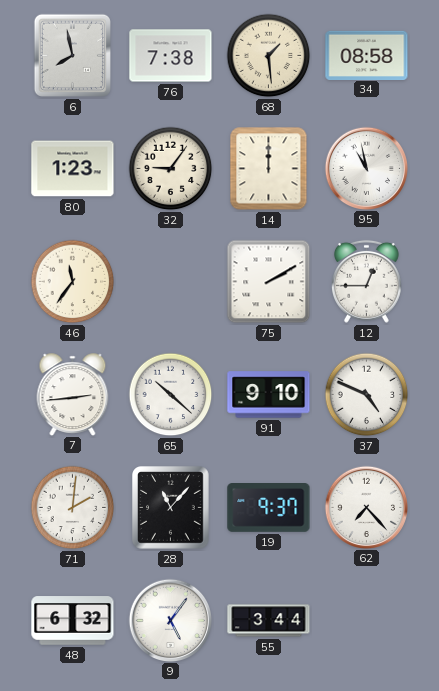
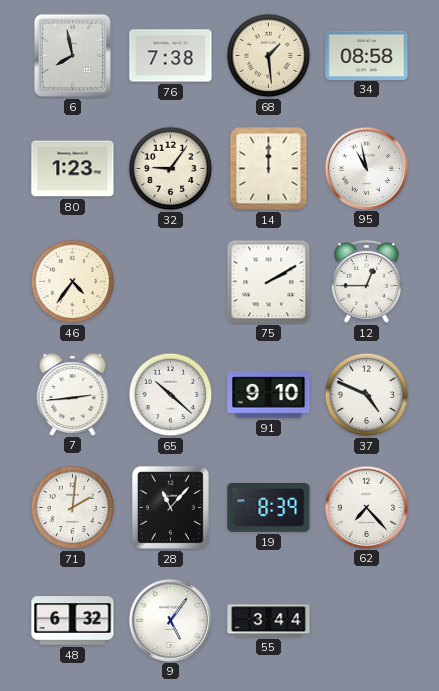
46: 11:36 -> 4:36
19: 9:37 -> 8:39
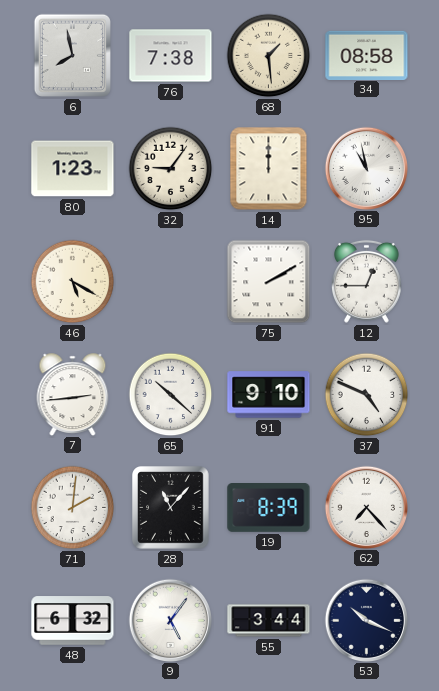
46: 4:36 -> 5:20
53: none -> 10:19
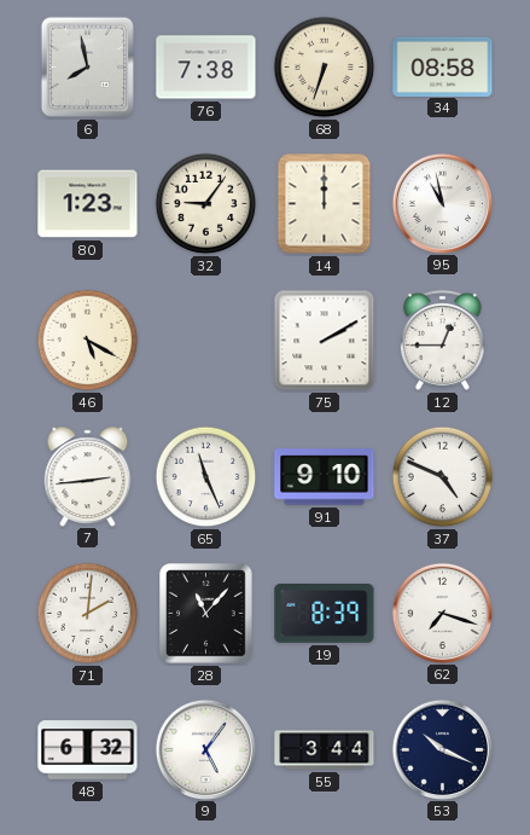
68: 1:29 -> 6:33
65: 10:22 -> 11:26
62: 7:23 -> 7:18
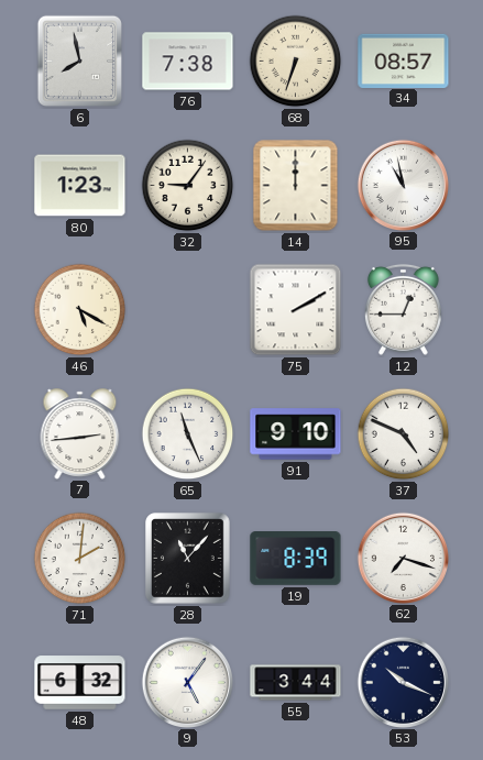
34: 08:58 -> 08:57
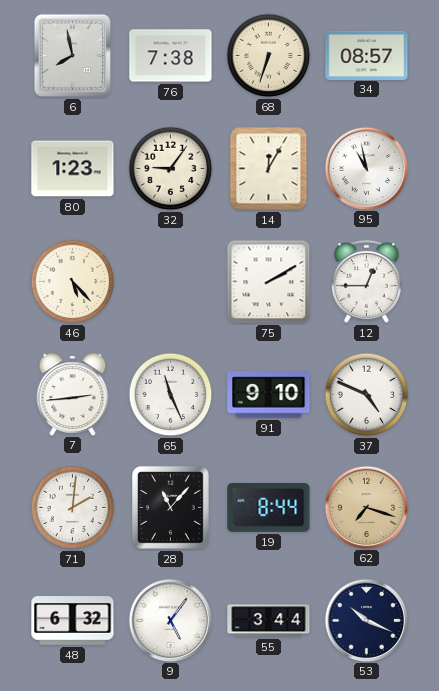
14: 12:00 -> 12:05
46: 5:20 -> 5:23
19: 8:39 -> 8:44
62 dial: white -> champagne
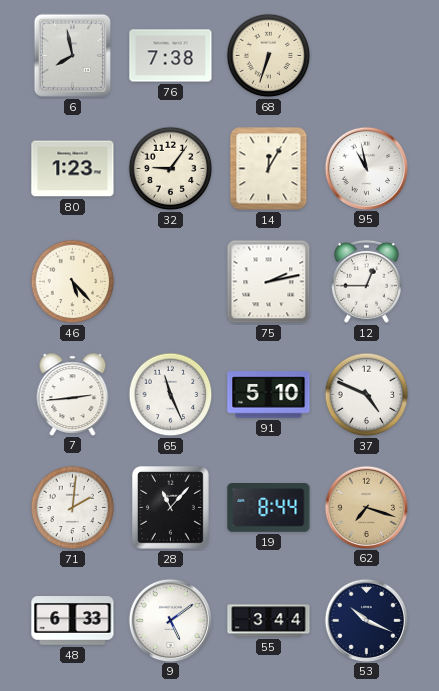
34: 08:57 -> none
75: 2:10 -> 2:13
91: 9:10 -> 5:10
48: 6:32 -> 6:33
9: 5:06 -> 5:09
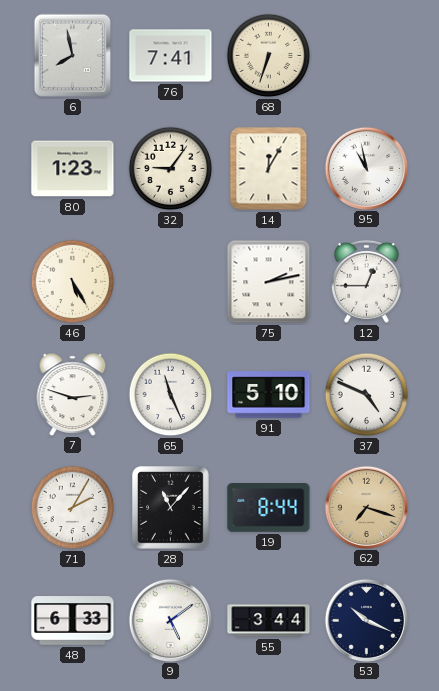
76: 7:38 -> 7:41
46: 5:23 -> 5:25
7: 2:44 -> 2:48
71: 2:01 -> 2:05
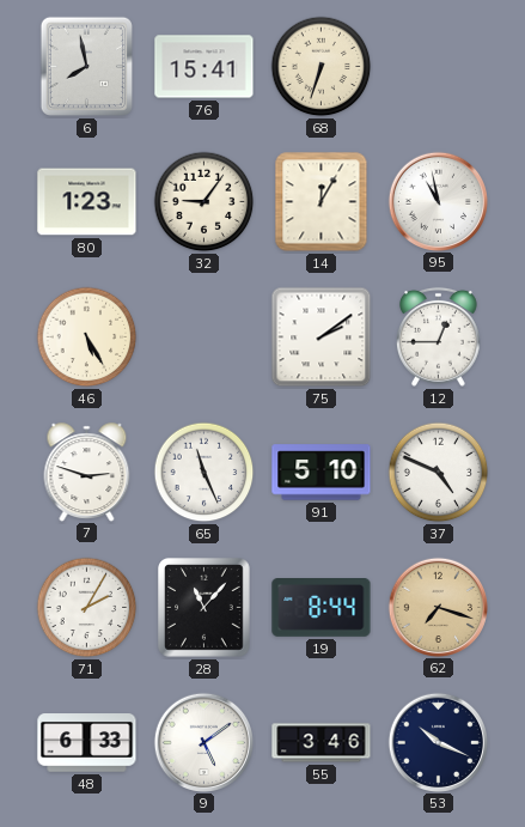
76: 7:41 -> 15:41
75: 2:13 -> 2:09
55: 3:44 -> 3:46
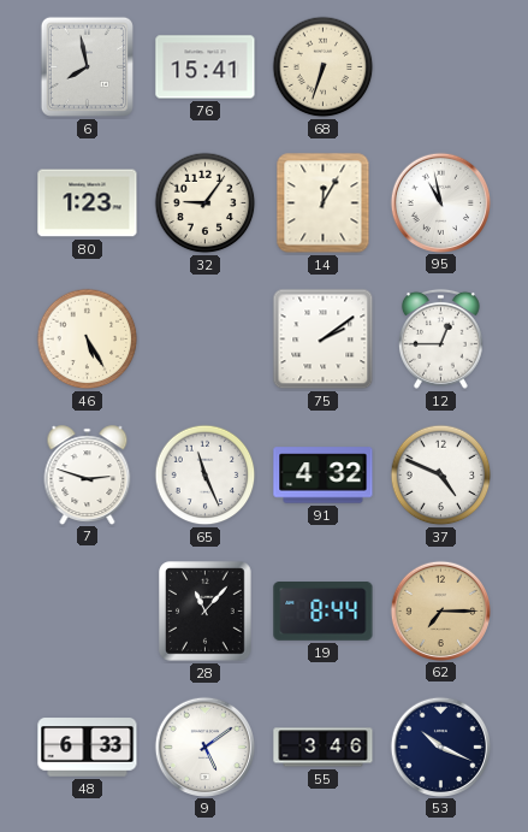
91: 5:10 -> 4:32
71: 2:05 -> none
62: 7:18 -> 7:15
